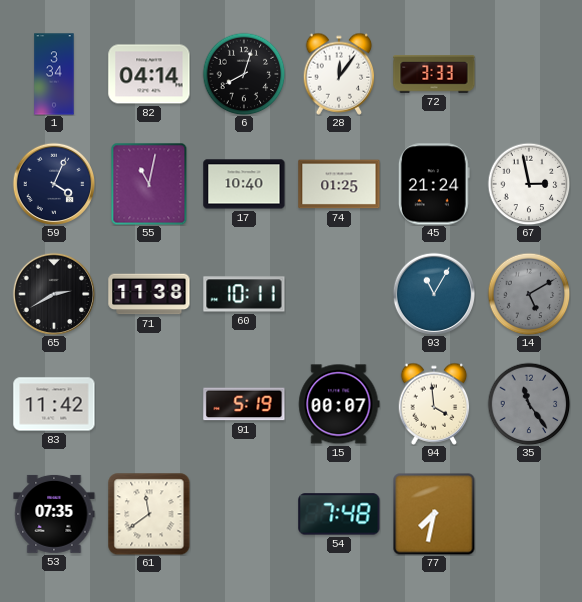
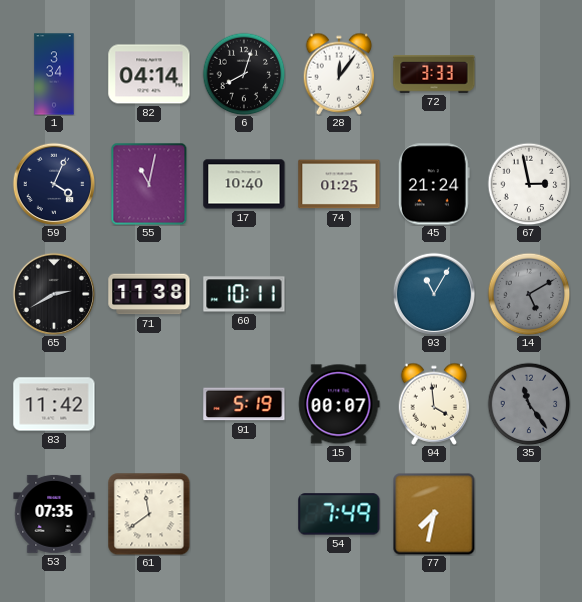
54: 7:48 -> 7:49
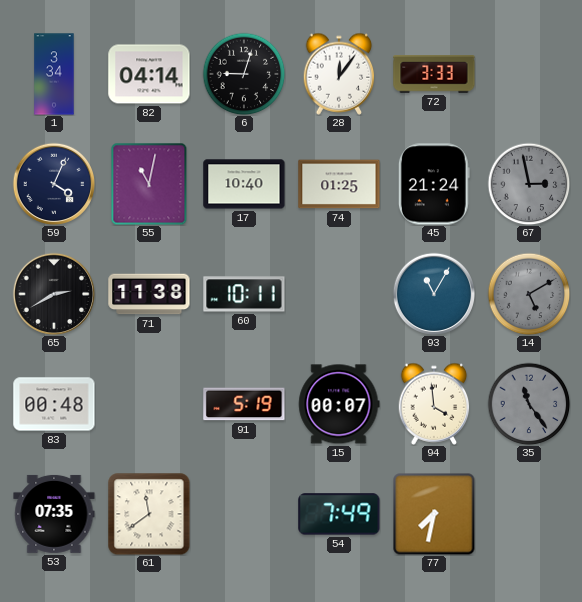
6: 8:03 -> 9:03
67 dial: white -> grey
83: 11:42 -> 00:48
